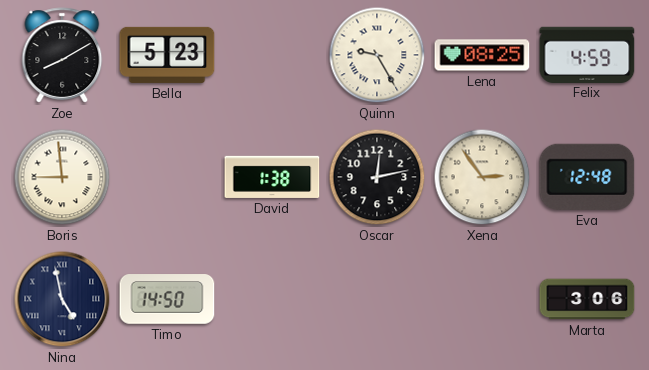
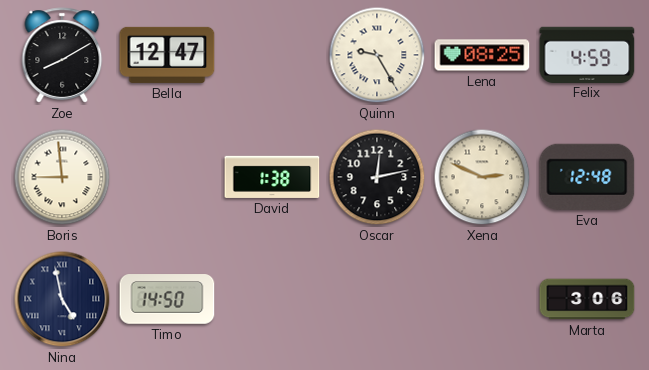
Bella: 5:23 -> 12:47
Xena: 2:54 -> 2:49
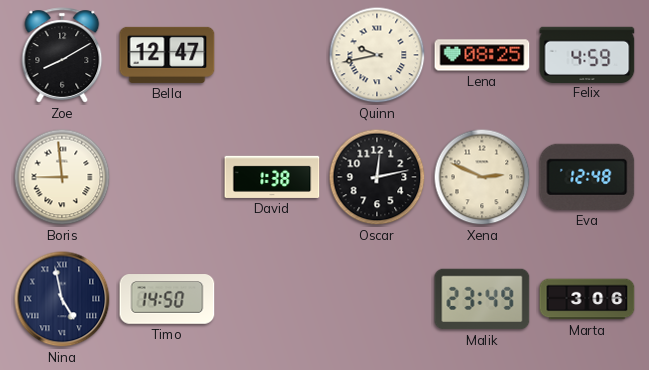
Quinn: 9:25 -> 9:43
Malik: none -> 23:49
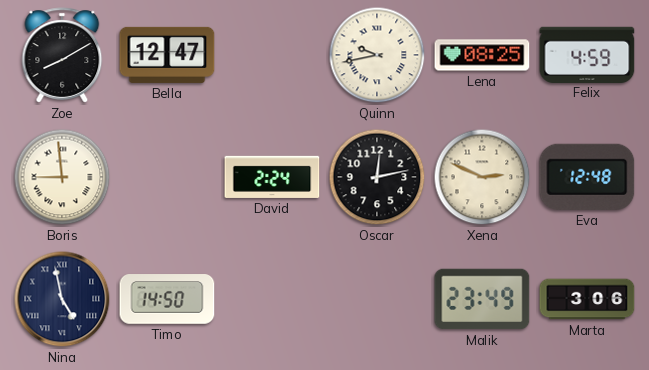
David: 1:38 -> 2:24
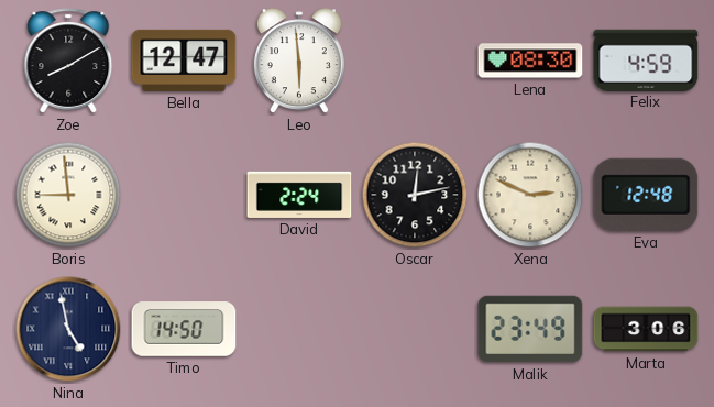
Leo: none -> 5:59
Quinn: 9:43 -> none
Lena: 08:25 -> 08:30
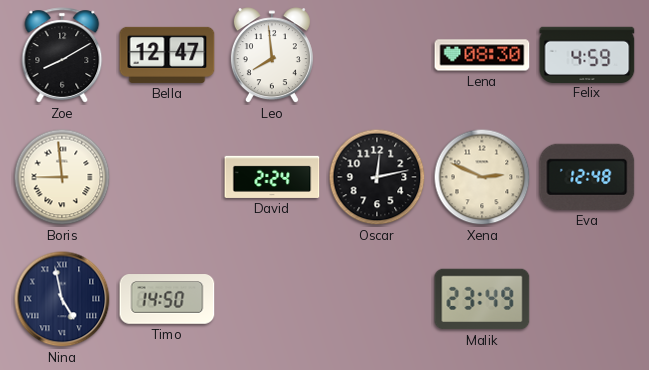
Leo: 5:59 -> 7:59
Marta: 3:06 -> none
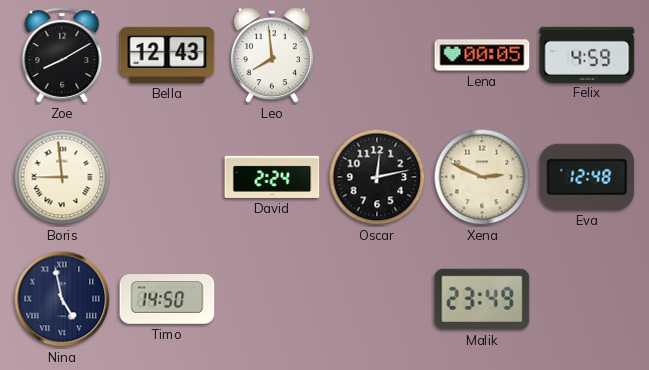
Bella: 12:47 -> 12:43
Lena: 08:30 -> 00:05
